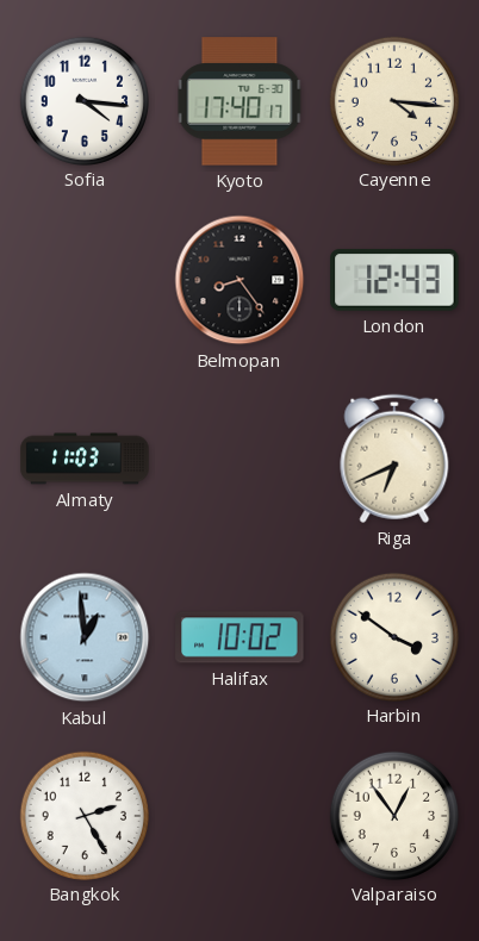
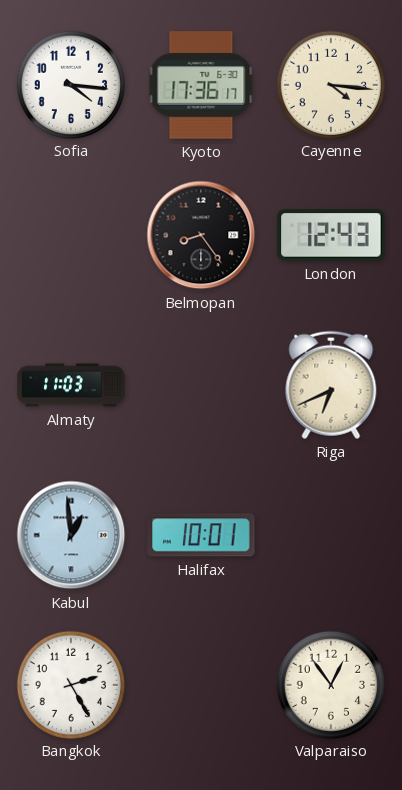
Kyoto: 17:40 -> 17:36
Halifax: 10:02 -> 10:01
Harbin: 3:51 -> none
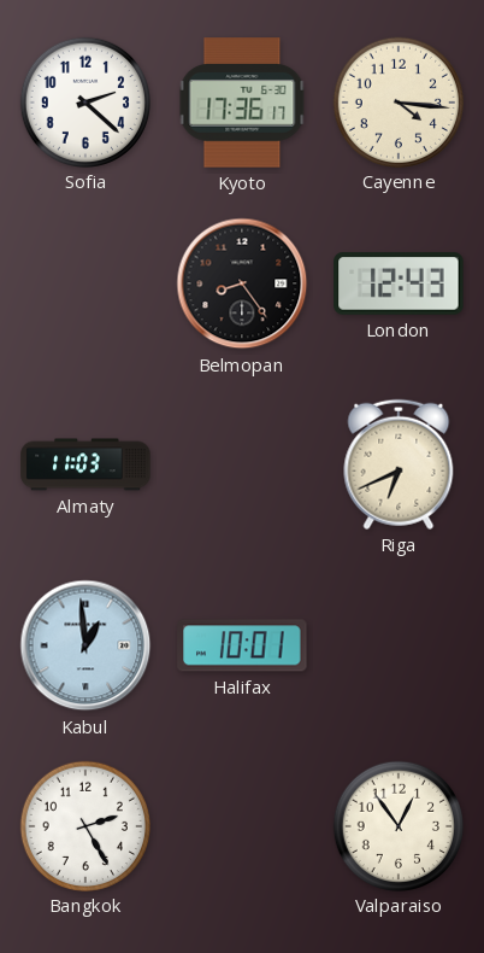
Sofia: 4:16 -> 2:22
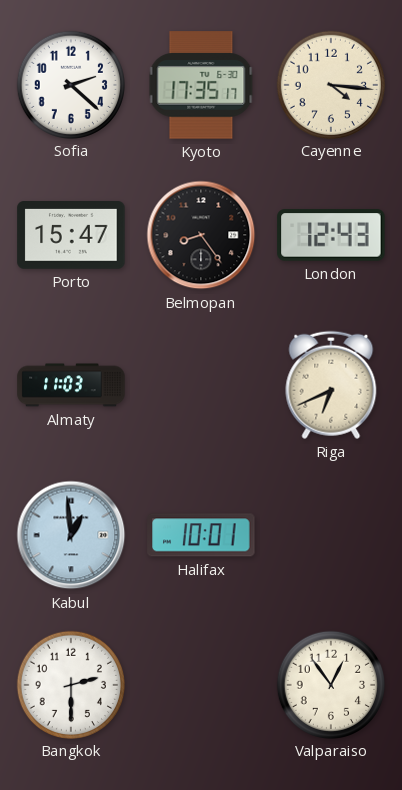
Kyoto: 17:36 -> 17:35
Porto: none -> 15:47
Bangkok: 2:25 -> 2:30
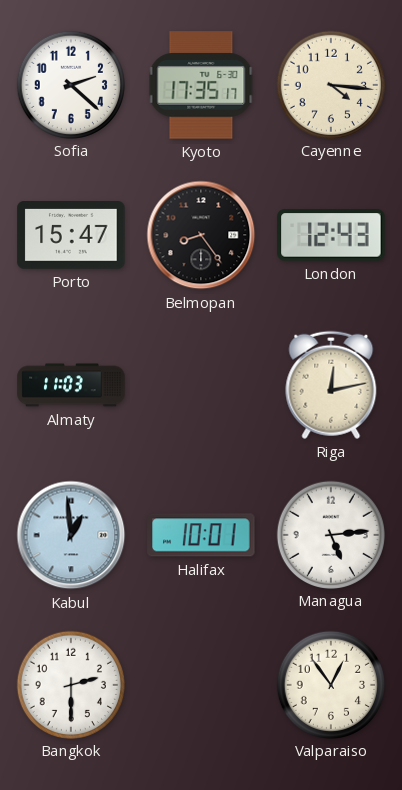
Riga: 6:41 -> 12:13
Managua: none -> 5:14
